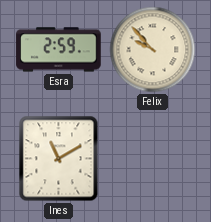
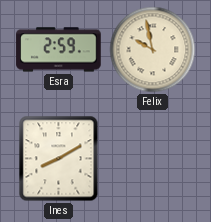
Felix: 9:53 -> 9:58
Ines: 11:10 -> 8:10
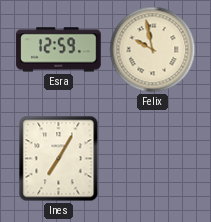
Esra: 2:59 -> 12:59
Ines: 8:10 -> 7:05
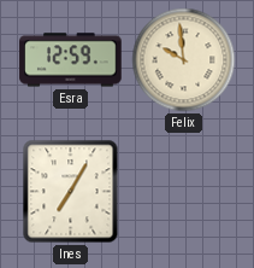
Felix: 9:58 -> 9:59
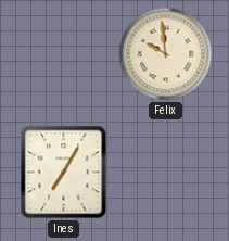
Esra: 12:59 -> none
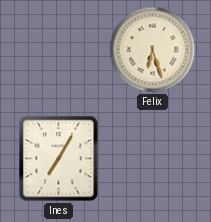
Felix: 9:59 -> 6:27
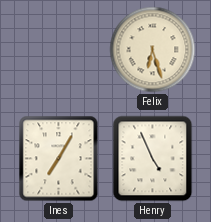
Henry: none -> 4:56
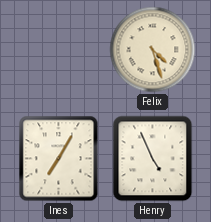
Felix: 6:27 -> 4:27
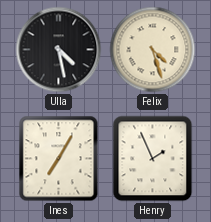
Ulla: none -> 4:28
Henry: 4:56 -> 1:56
